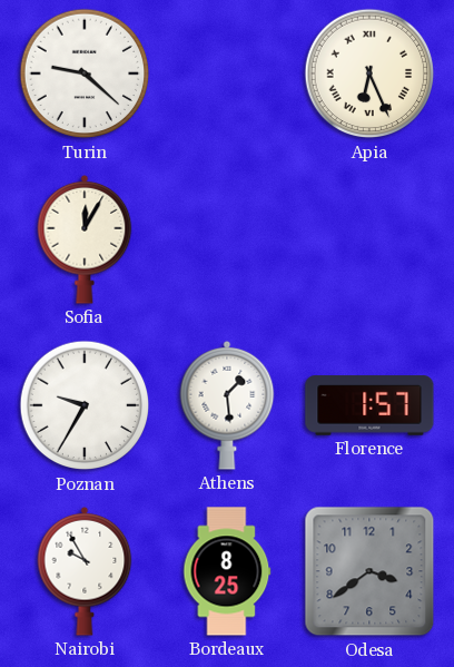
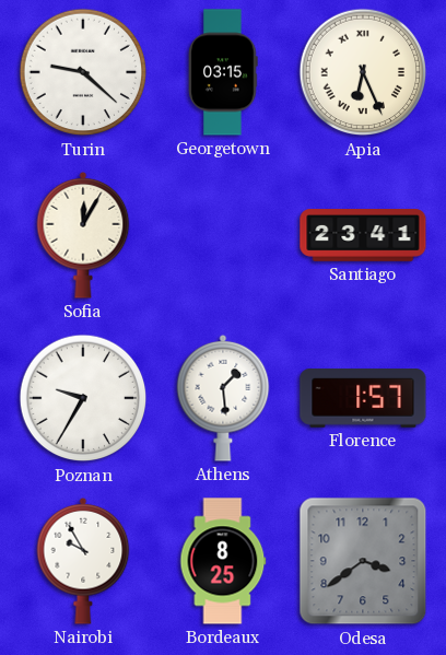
Georgetown: none -> 03:15
Santiago: none -> 23:41
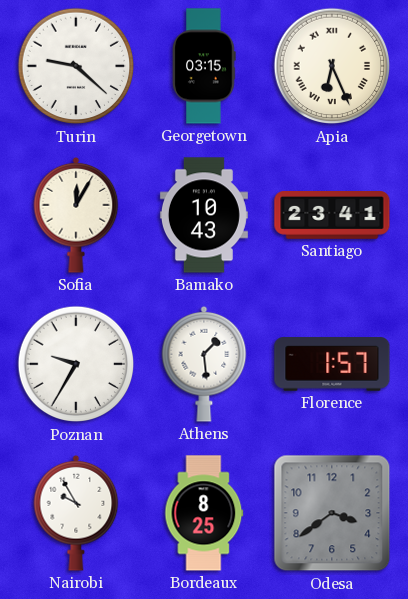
Bamako: none -> 10:43
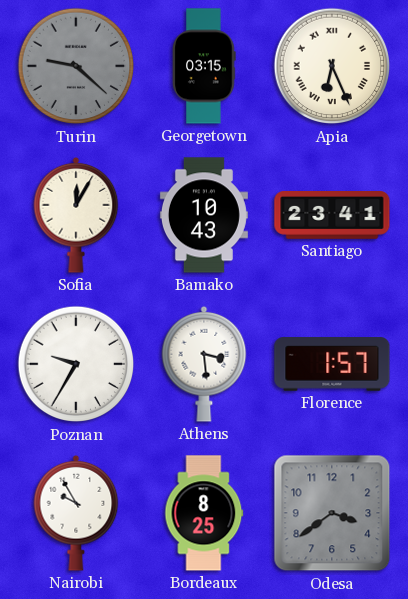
Turin dial: white -> grey
Athens: 1:29 -> 3:29
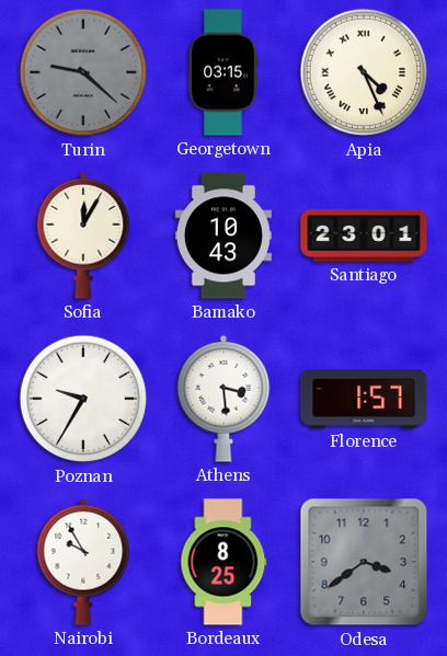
Apia: 6:26 -> 4:26
Santiago: 23:41 -> 23:01
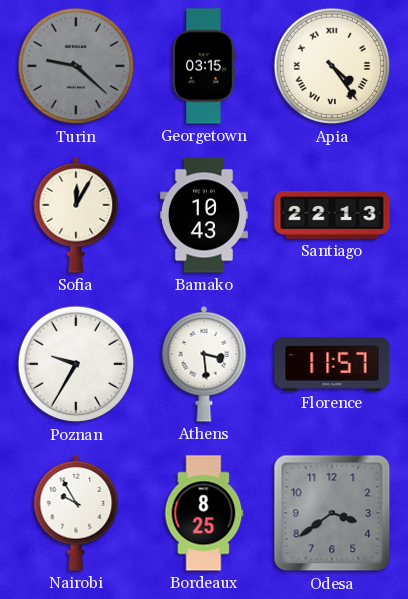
Apia: 4:26 -> 4:24
Santiago: 23:01 -> 22:13
Florence: 1:57 -> 11:57
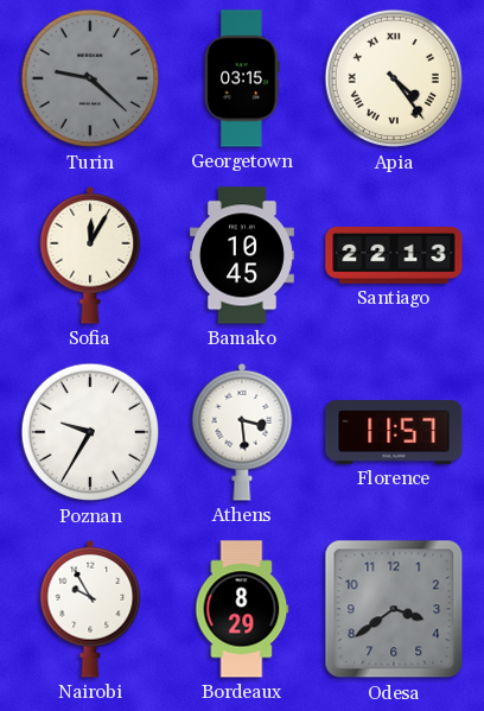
Bamako: 10:43 -> 10:45
Bordeaux: 8:25 -> 8:29
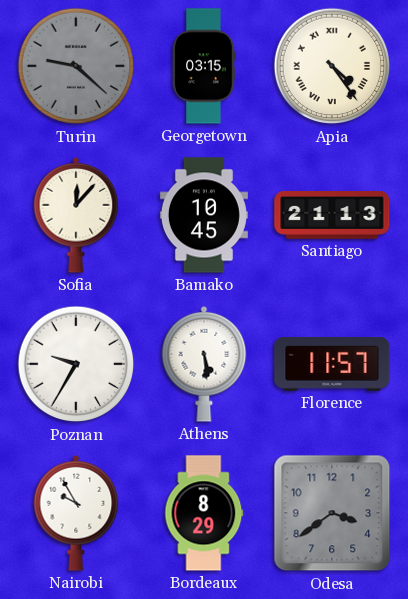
Sofia: 12:05 -> 12:07
Santiago: 22:13 -> 21:13
Athens: 3:29 -> 5:29
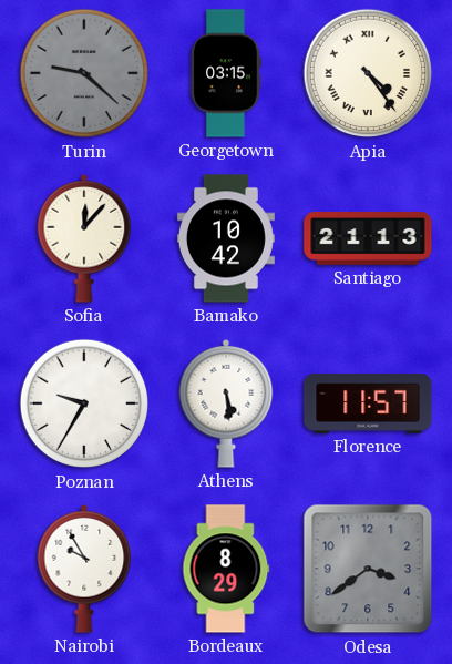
Bamako: 10:45 -> 10:42
